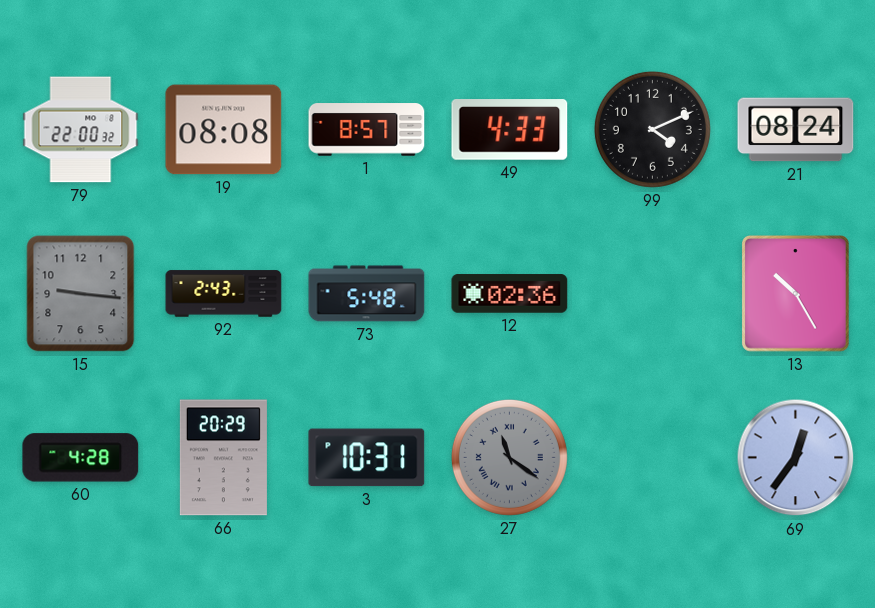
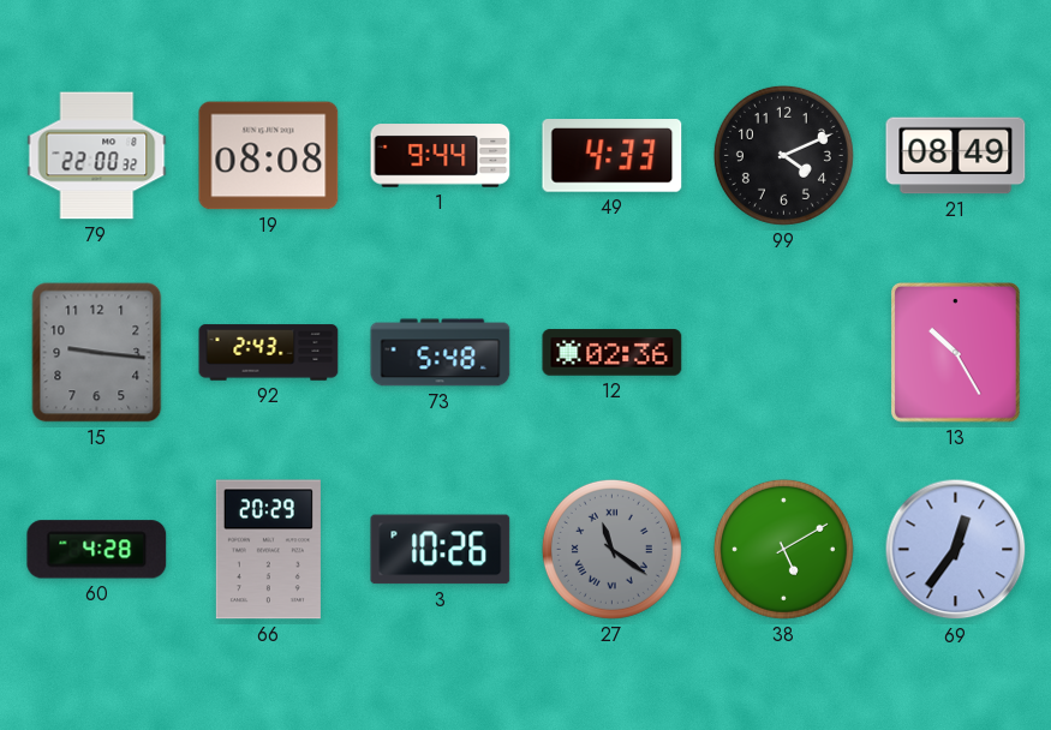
1: 8:57 -> 9:44
21: 08:24 -> 08:49
3: 10:31 -> 10:26
38: none -> 5:10
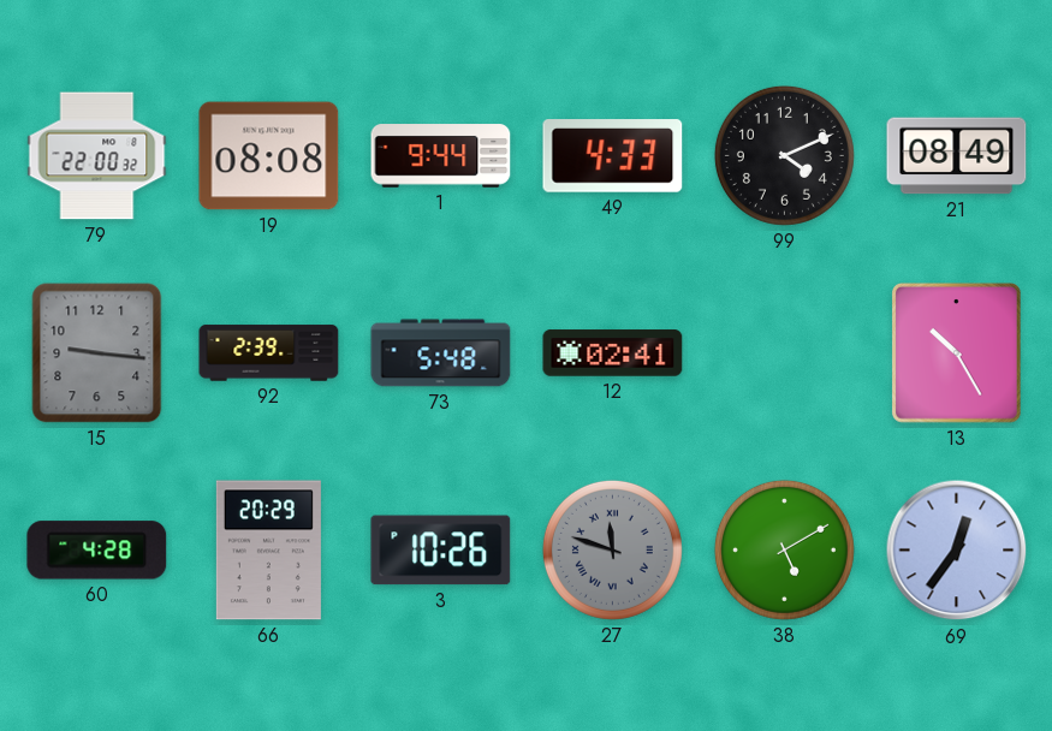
92: 2:43 -> 2:39
12: 02:36 -> 02:41
27: 11:21 -> 11:48
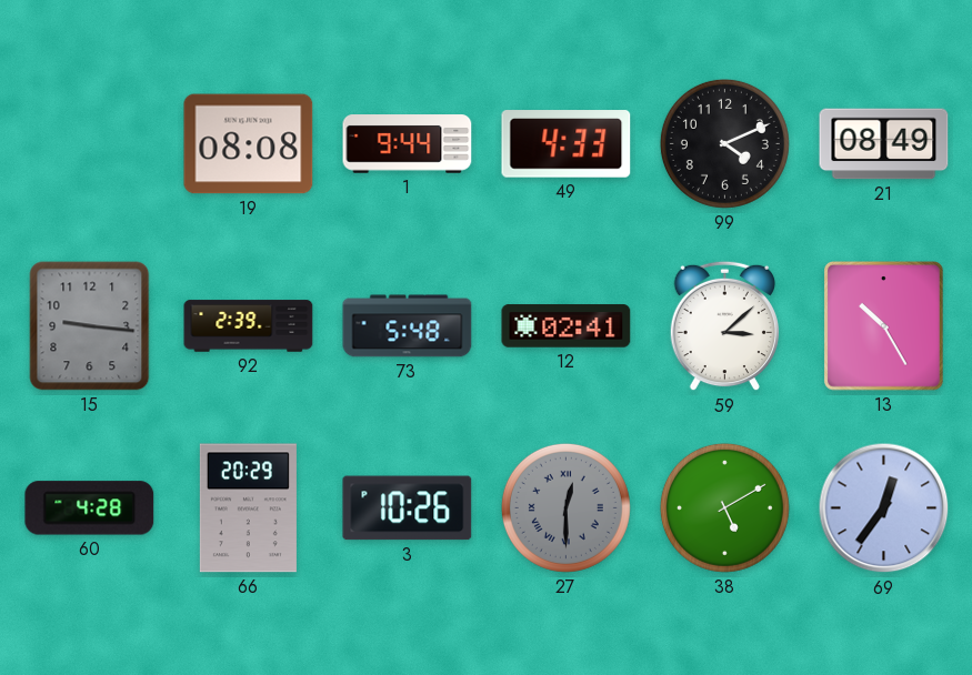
79: 22:00 -> none
59: none -> 3:08
27: 11:48 -> 12:30
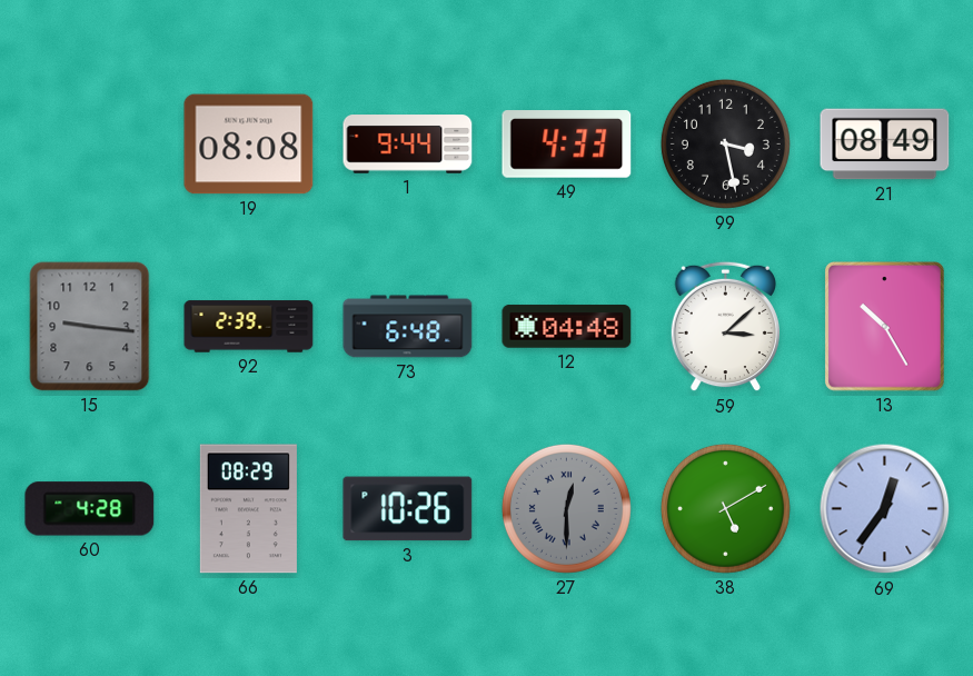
99: 4:11 -> 3:28
73: 5:48 -> 6:48
12: 02:41 -> 04:48
66: 20:29 -> 08:29
